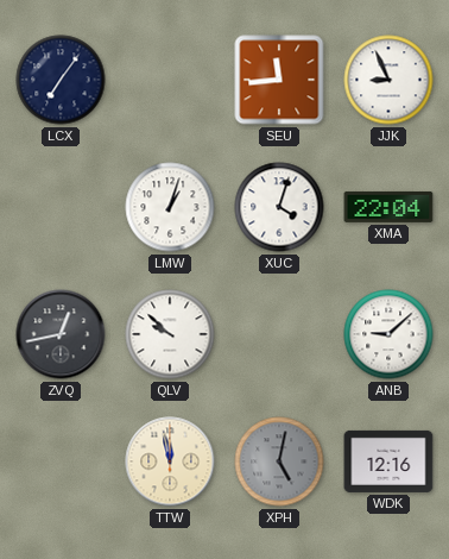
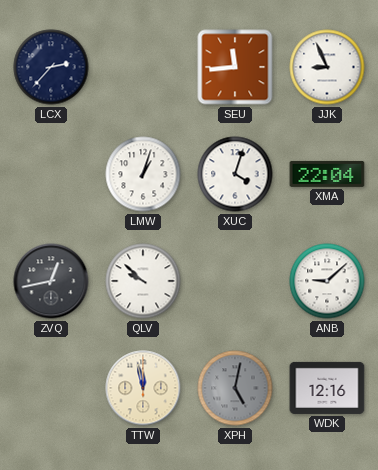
LCX: 7:06 -> 2:37
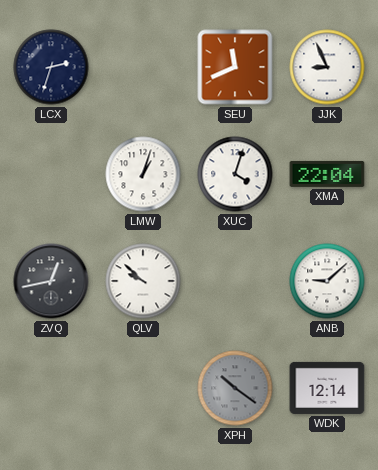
LCX: 2:37 -> 2:33
SEU: 11:44 -> 11:41
TTW: 11:58 -> none
XPH: 5:02 -> 10:21
WDK: 12:16 -> 12:14
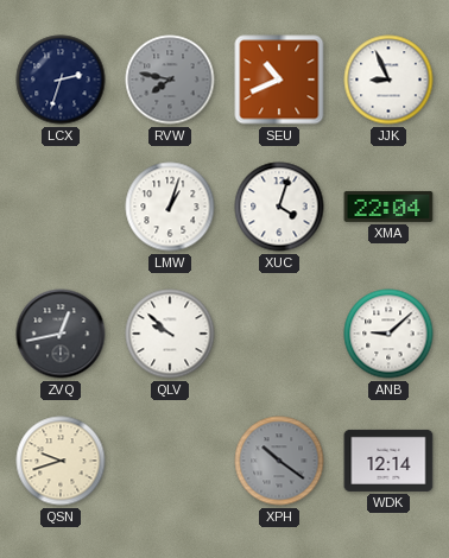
RVW: none -> 7:47
SEU: 11:41 -> 10:41
QSN: none -> 9:42
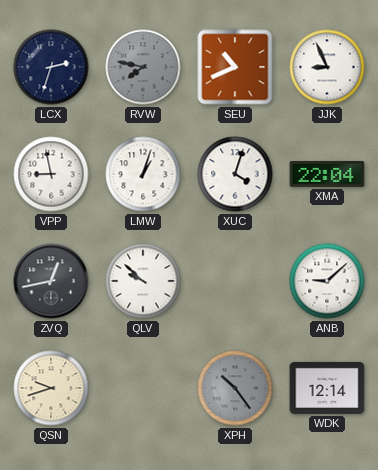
VPP: none -> 8:58
XPH: 10:21 -> 10:24
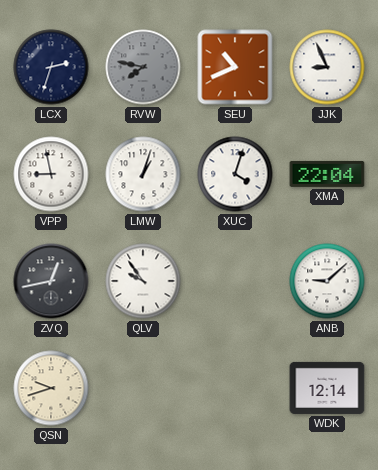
QLV: 9:52 -> 9:54
XPH: 10:24 -> none
